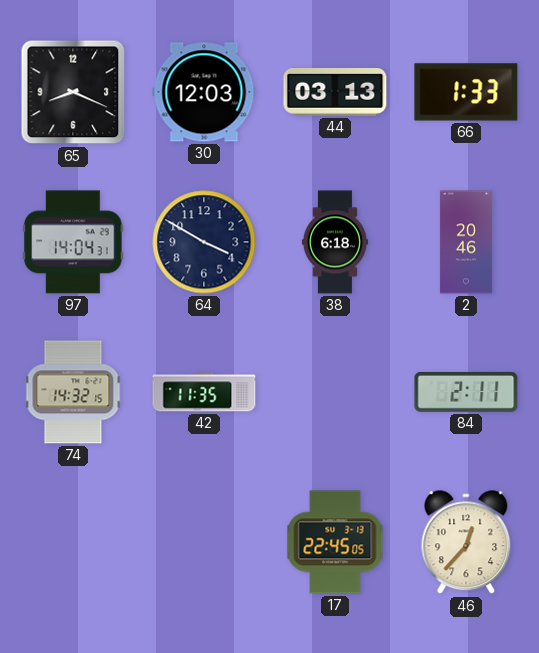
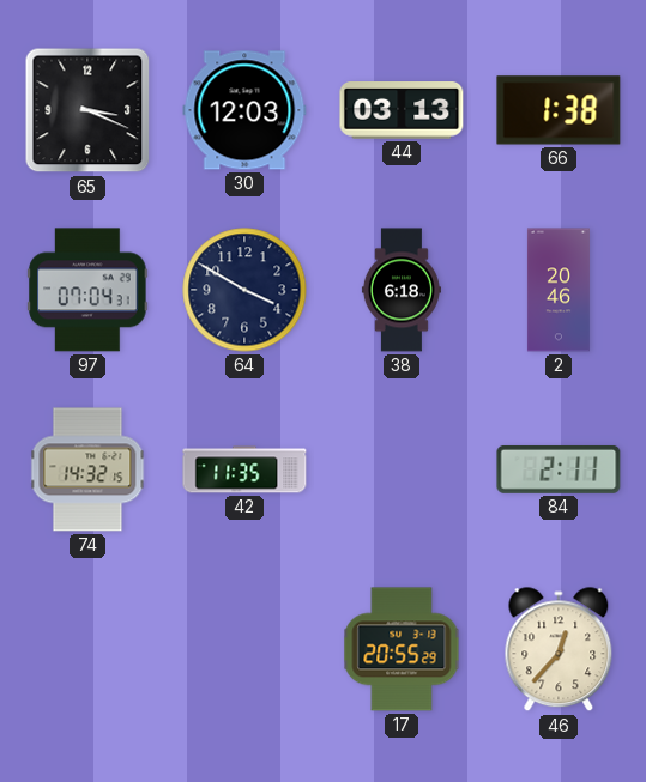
65: 8:19 -> 3:19
66: 1:33 -> 1:38
97: 14:04 -> 07:04
17: 22:45 -> 20:55
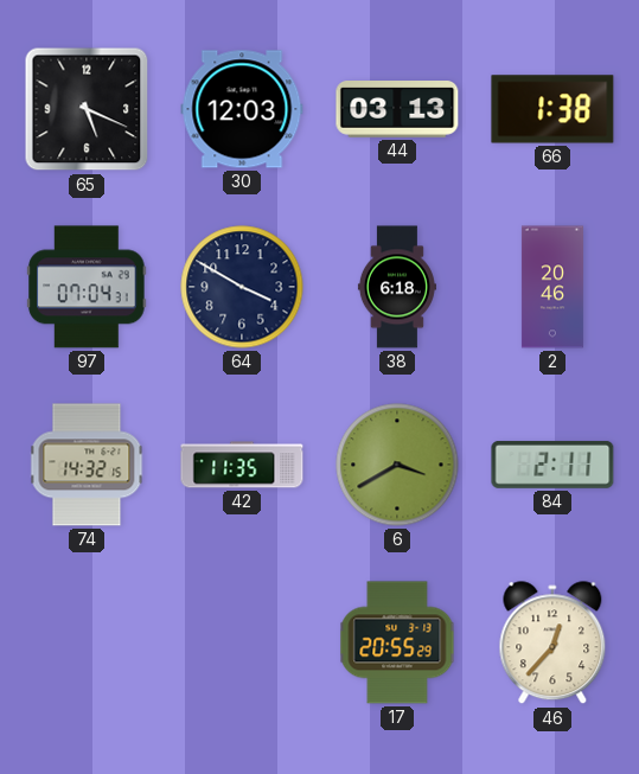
65: 3:19 -> 5:19
6: none -> 3:40
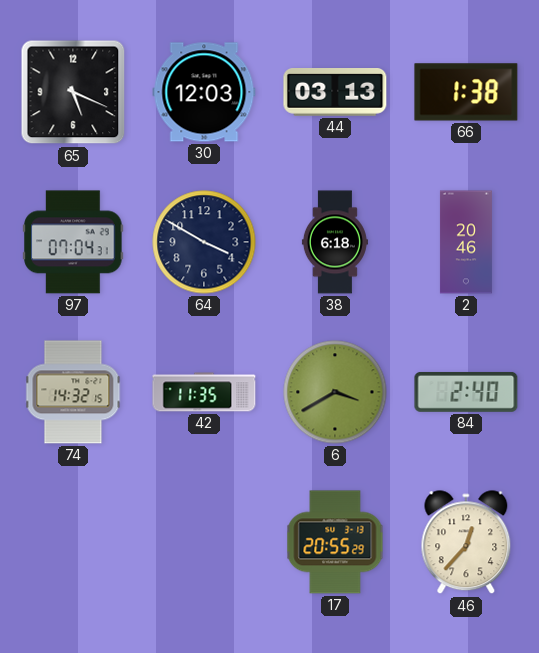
84: 2:11 -> 2:40
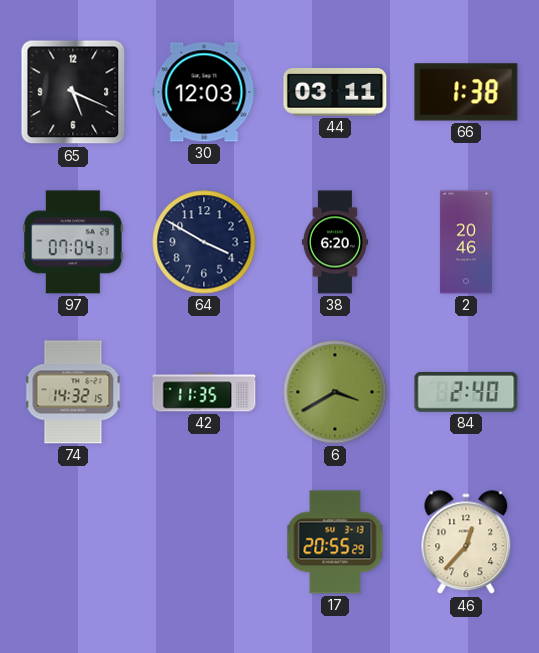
44: 03:13 -> 03:11
38: 6:18 -> 6:20
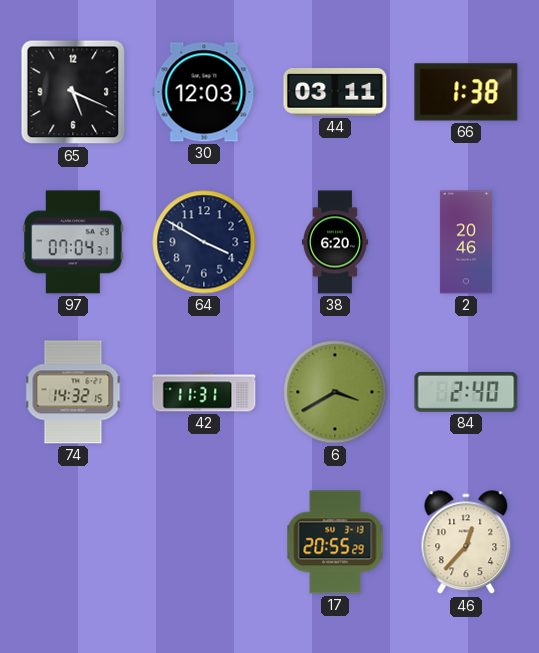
42: 11:35 -> 11:31
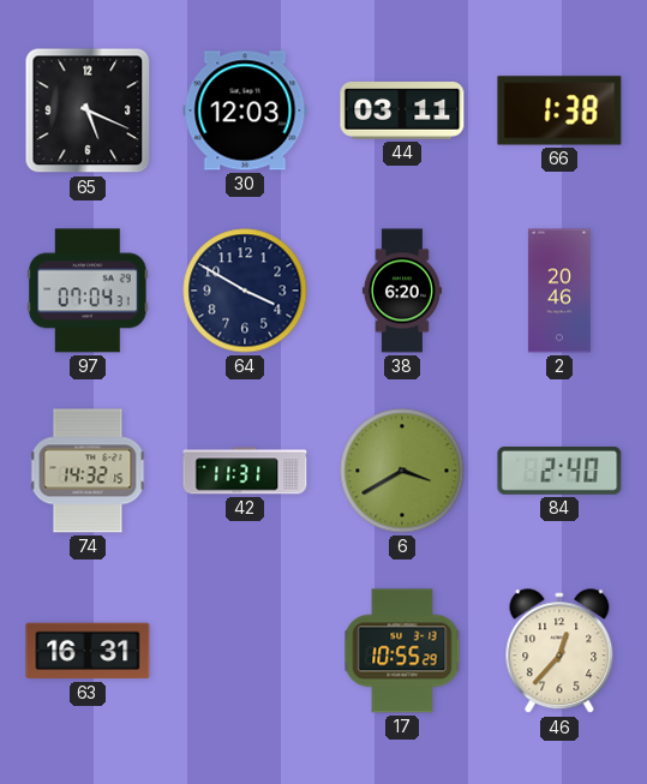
63: none -> 16:31
17: 20:55 -> 10:55
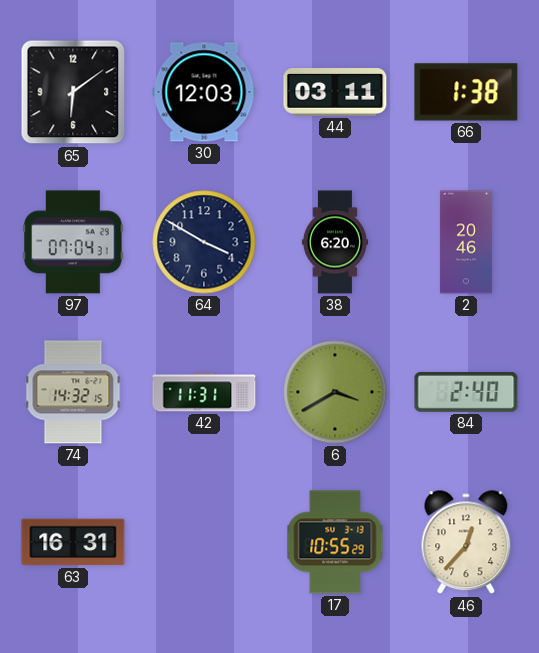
65: 5:19 -> 6:09
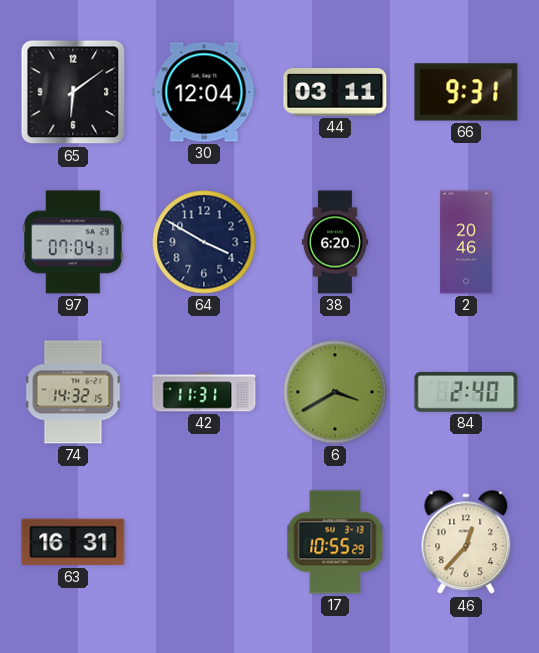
30: 12:03 -> 12:04
66: 1:38 -> 9:31
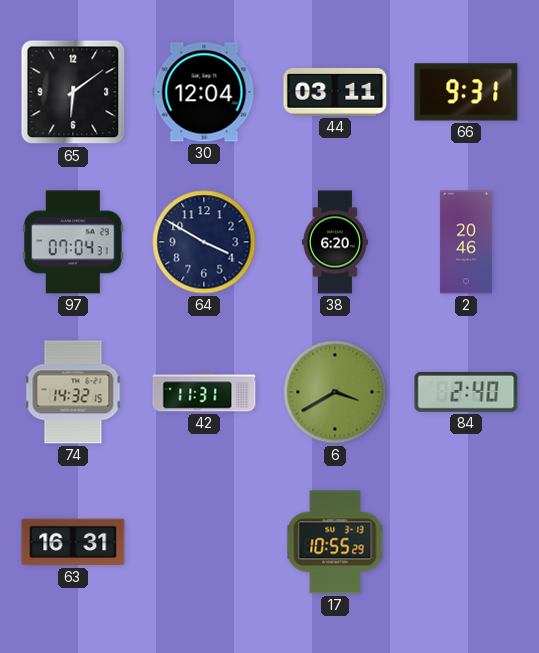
46: 12:37 -> none
